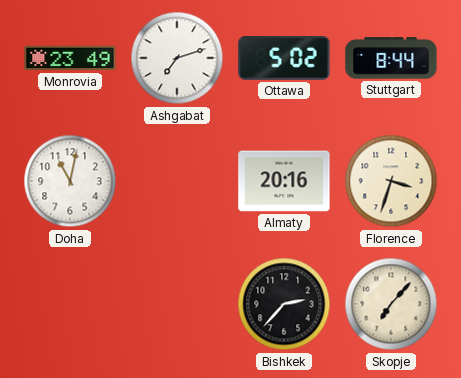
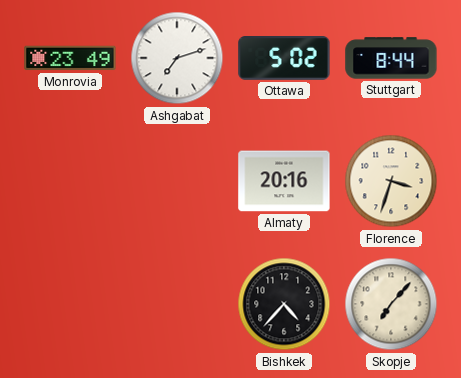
Doha: 11:02 -> none
Bishkek: 2:37 -> 4:37
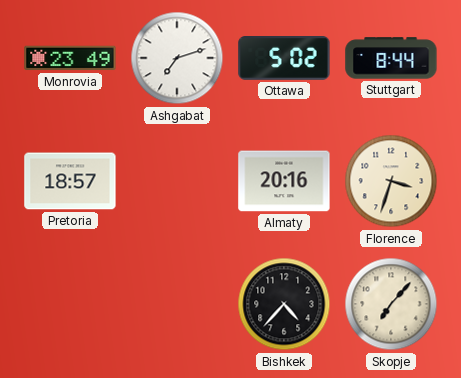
Pretoria: none -> 18:57
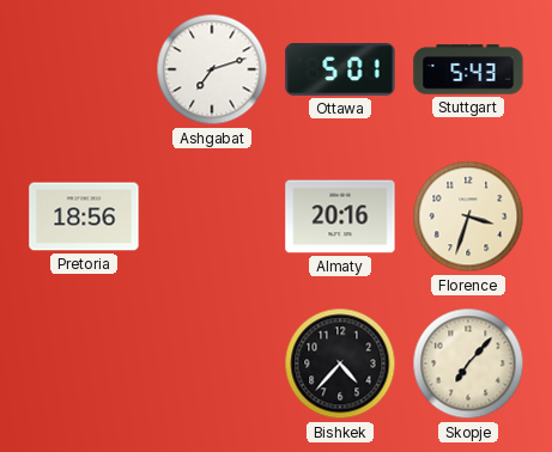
Monrovia: 23:49 -> none
Ottawa: 5:02 -> 5:01
Stuttgart: 8:44 -> 5:43
Pretoria: 18:57 -> 18:56
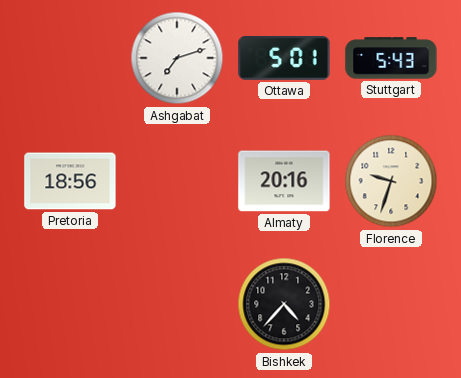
Florence: 3:33 -> 9:33
Skopje: 7:07 -> none
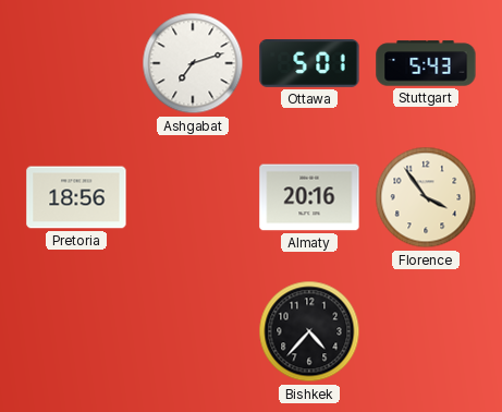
Florence: 9:33 -> 3:54
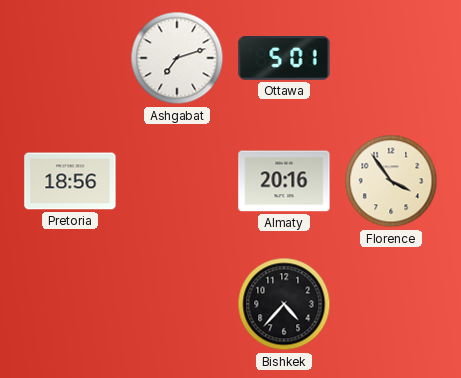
Stuttgart: 5:43 -> none
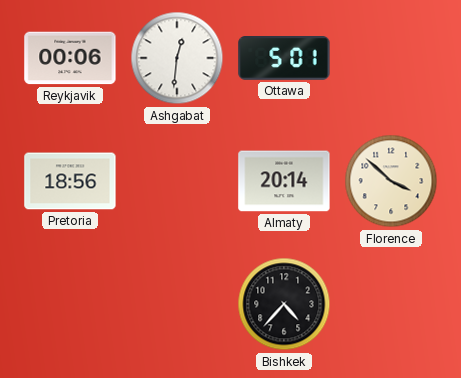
Reykjavik: none -> 00:06
Ashgabat: 7:12 -> 12:31
Almaty: 20:16 -> 20:14
Florence: 3:54 -> 3:52
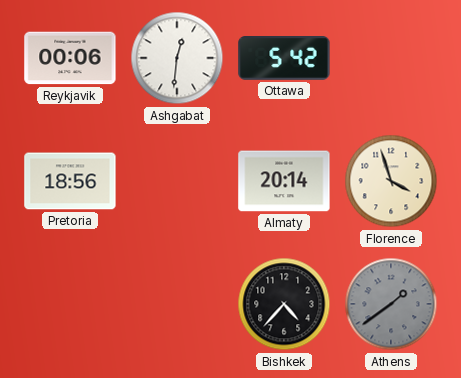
Ottawa: 5:01 -> 5:42
Florence: 3:52 -> 3:57
Athens: none -> 1:39
